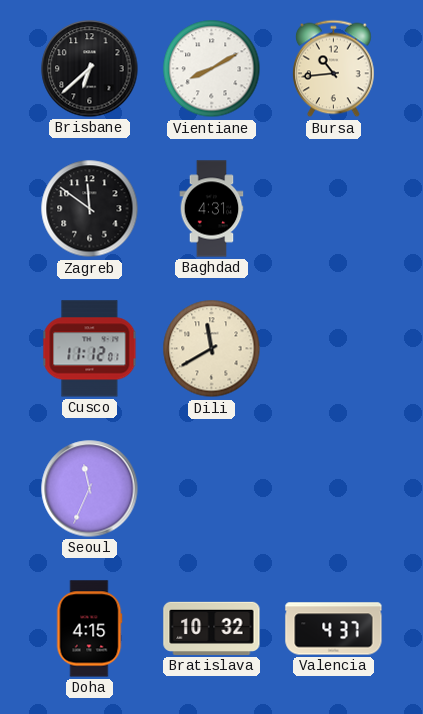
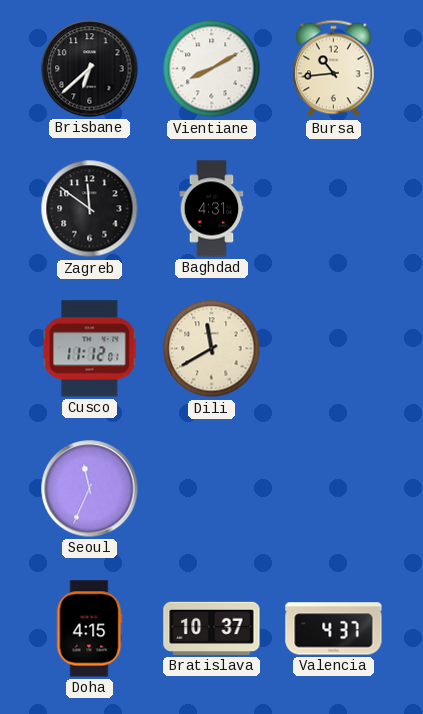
Bratislava: 10:32 -> 10:37
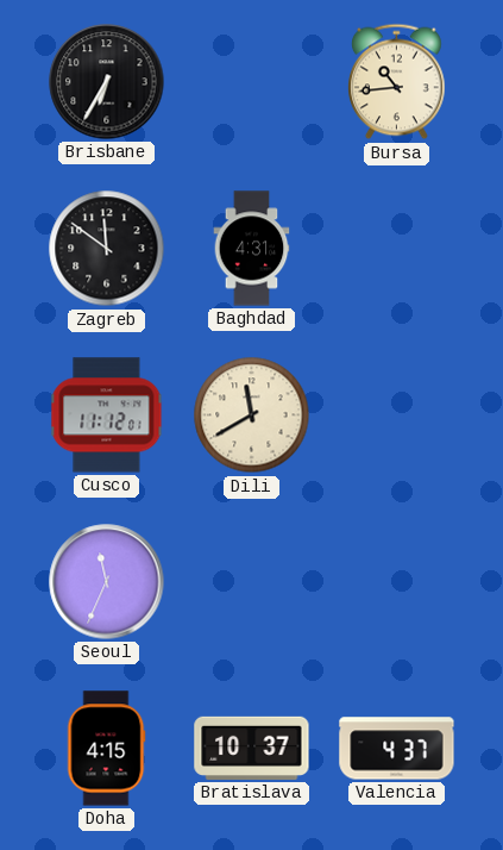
Brisbane: 6:38 -> 6:35
Vientiane: 8:10 -> none
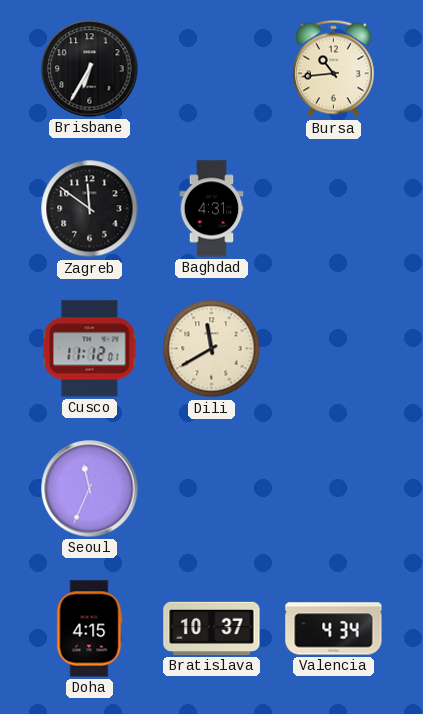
Valencia: 4:37 -> 4:34
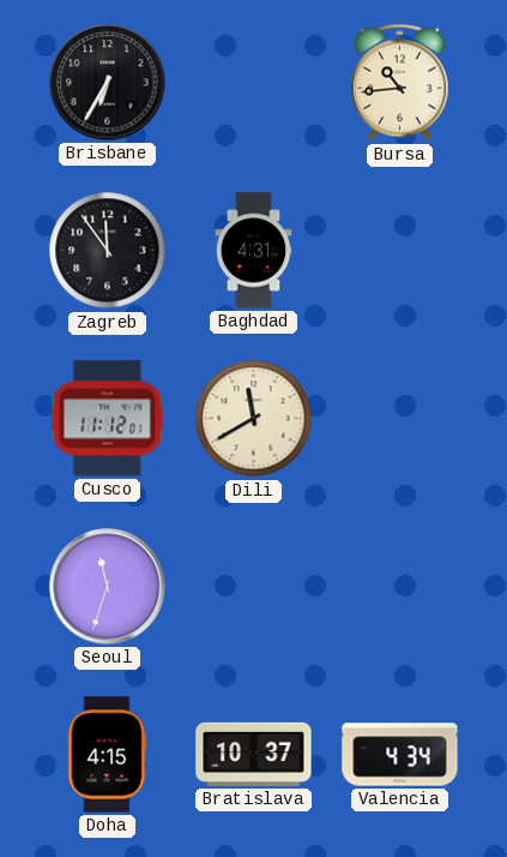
Zagreb: 11:51 -> 11:54
Seoul: 11:34 -> 11:33
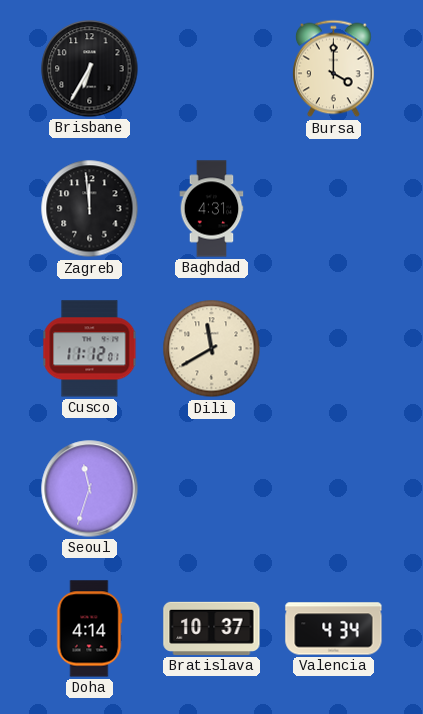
Bursa: 10:44 -> 4:00
Zagreb: 11:54 -> 11:59
Doha: 4:15 -> 4:14
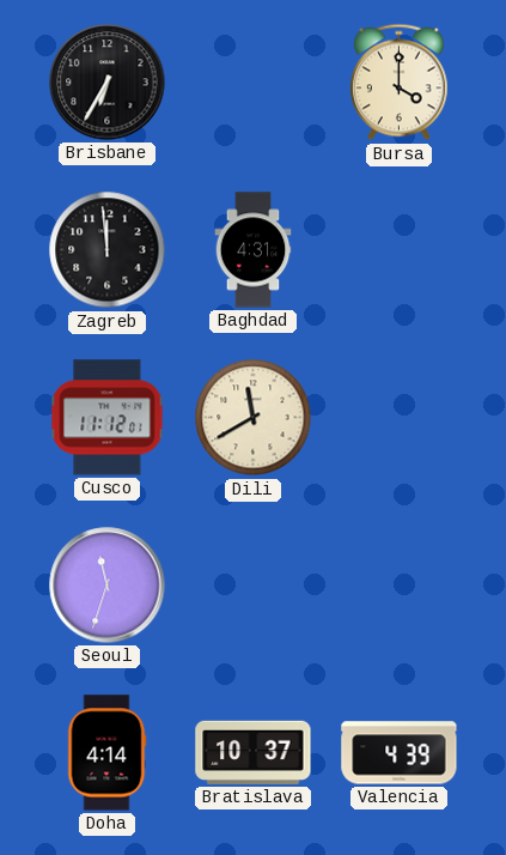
Valencia: 4:34 -> 4:39
